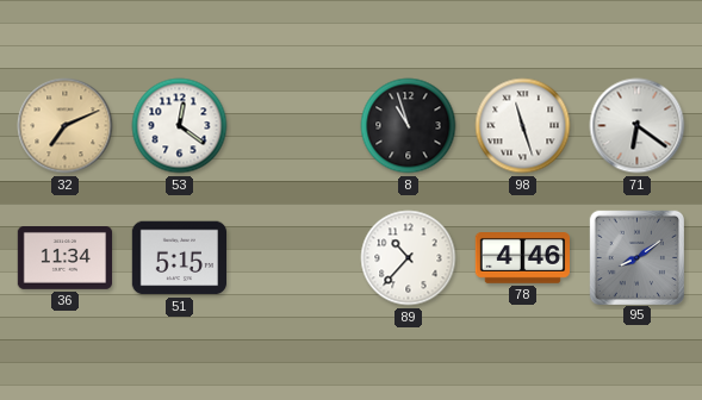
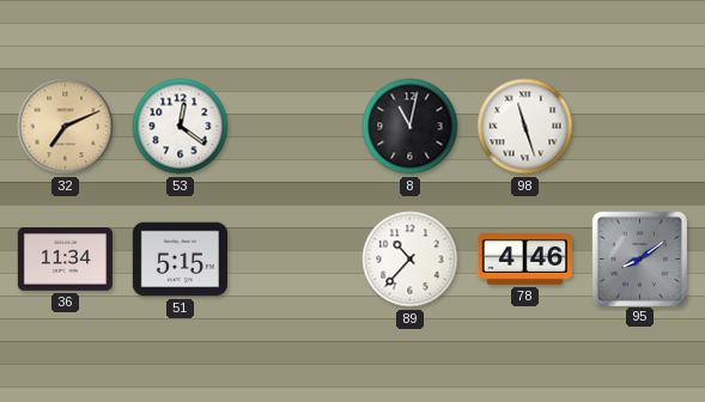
8: 10:57 -> 11:02
71: 6:21 -> none
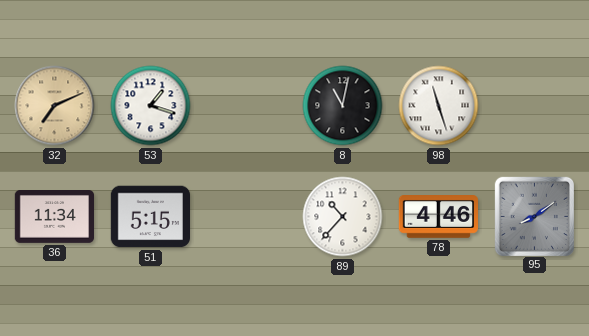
53: 12:21 -> 1:18
